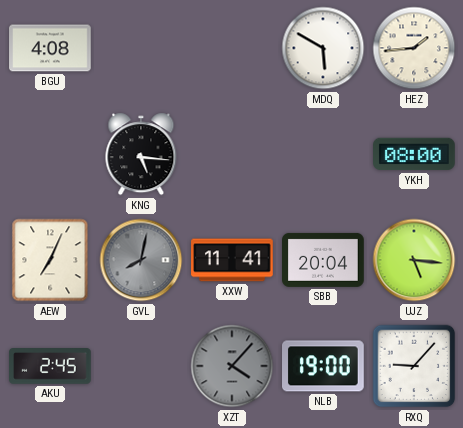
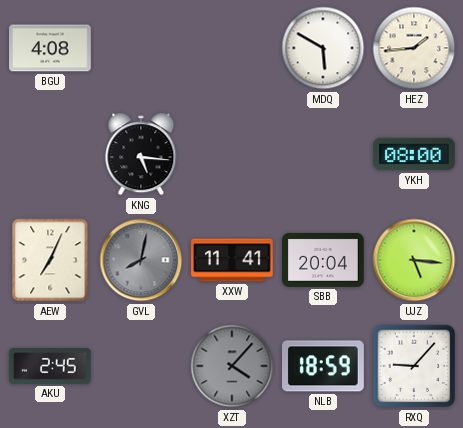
NLB: 19:00 -> 18:59
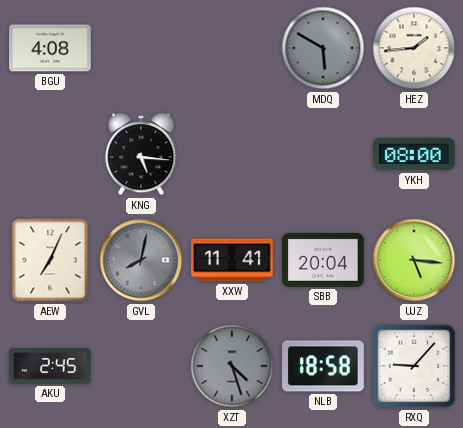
MDQ dial: white -> grey
XZT: 4:07 -> 4:27
NLB: 18:59 -> 18:58
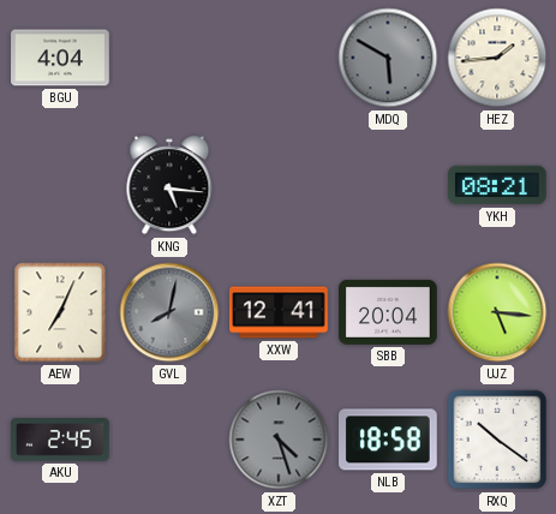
BGU: 4:08 -> 4:04
YKH: 08:00 -> 08:21
XXW: 11:41 -> 12:41
RXQ: 9:07 -> 10:21
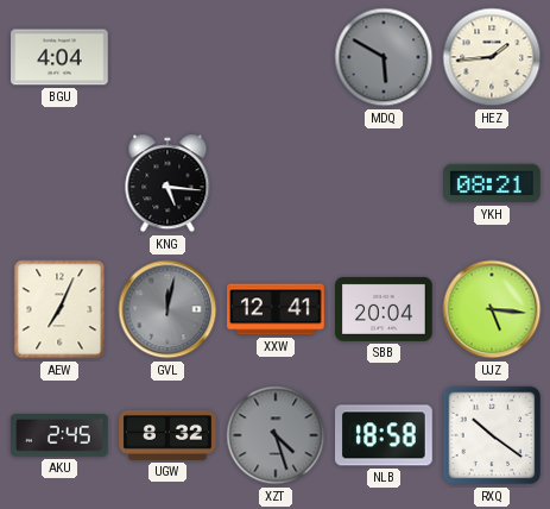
GVL: 8:02 -> 12:02
UGW: none -> 8:32
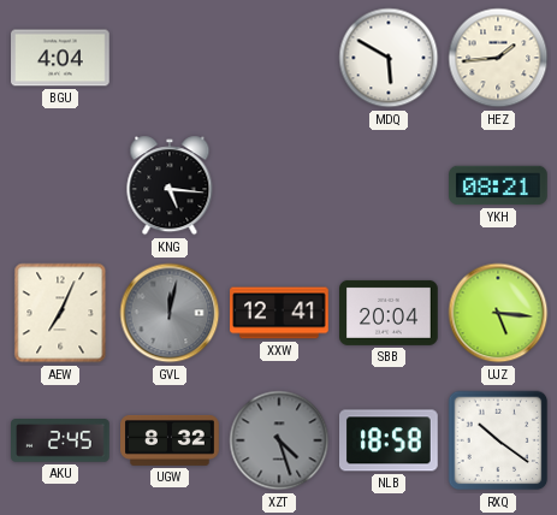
MDQ dial: grey -> white
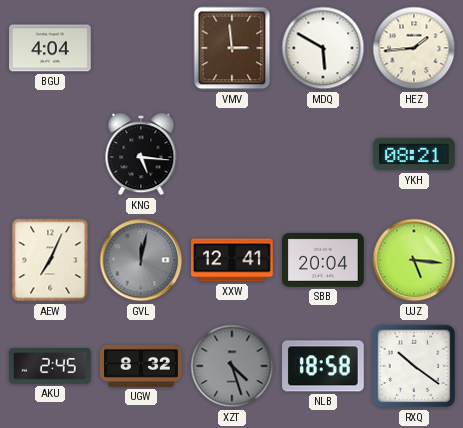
VMV: none -> 2:59
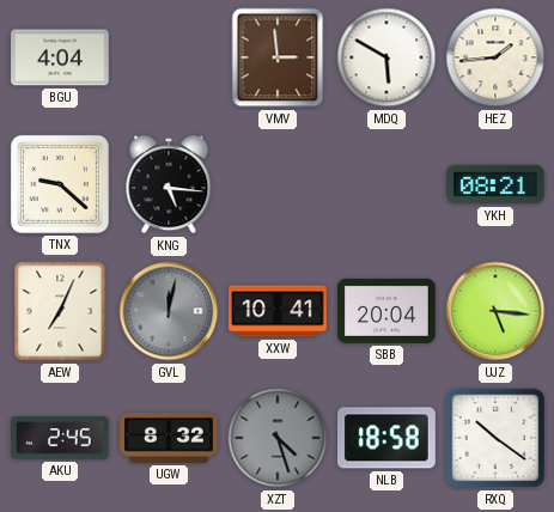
TNX: none -> 9:22
XXW: 12:41 -> 10:41
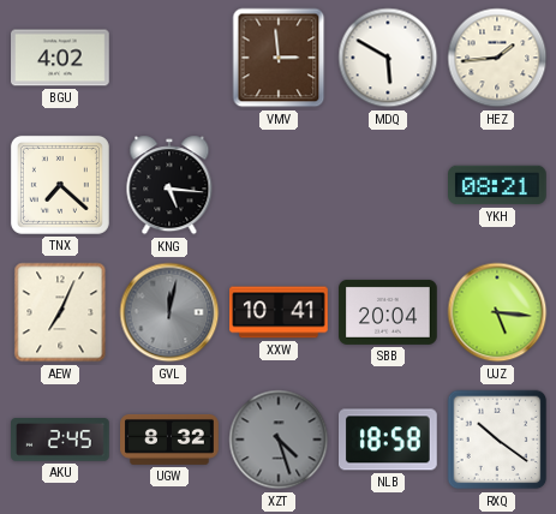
BGU: 4:04 -> 4:02
TNX: 9:22 -> 7:22
